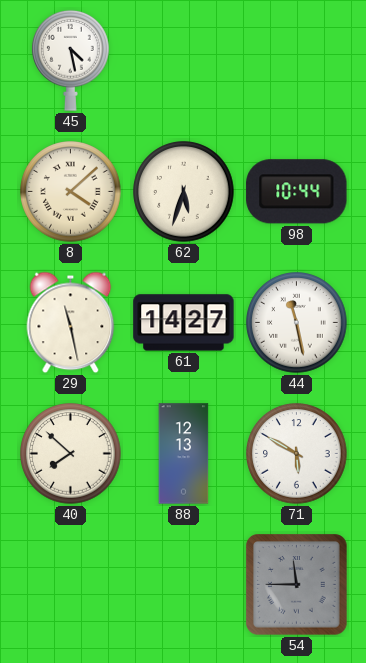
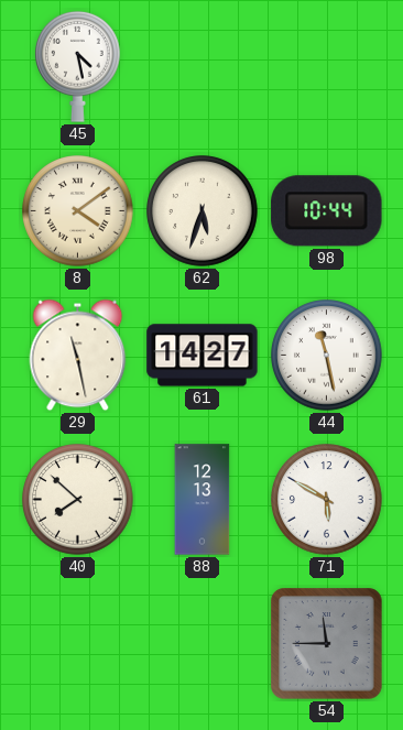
8: 4:08 -> 4:09
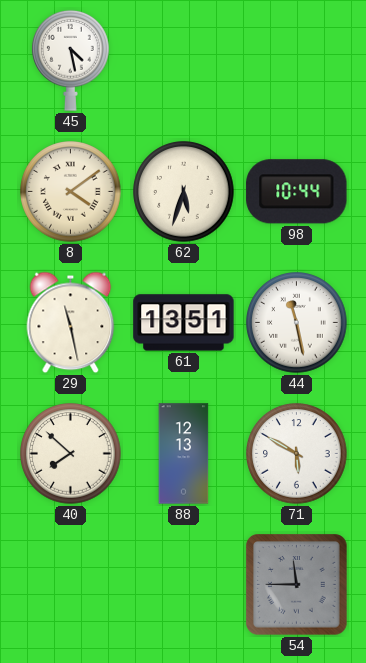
61: 14:27 -> 13:51
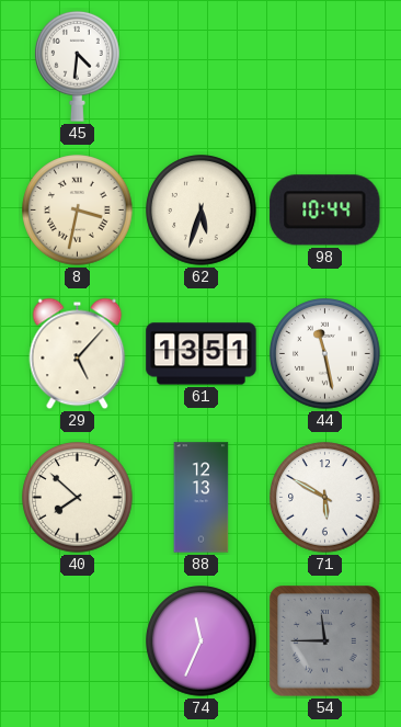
45: 4:28 -> 4:31
8: 4:09 -> 3:32
29: 11:28 -> 5:07
74: none -> 11:34
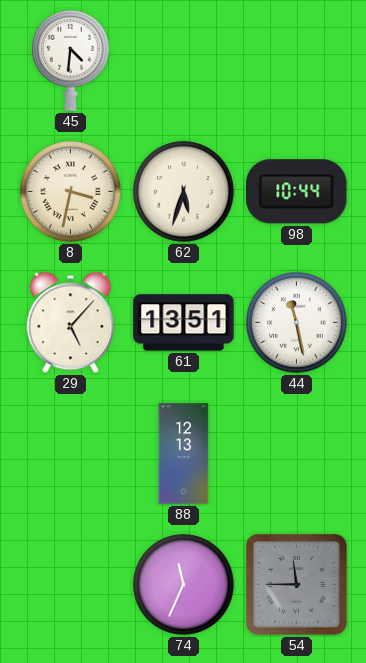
40: 7:52 -> none
71: 5:50 -> none
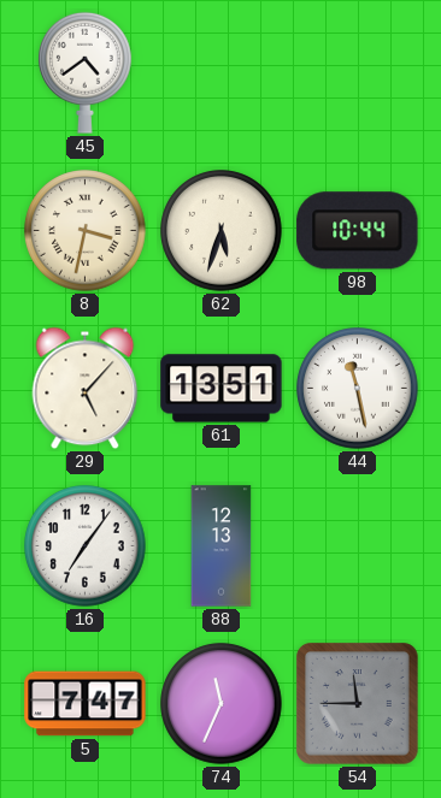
45: 4:31 -> 4:39
16: none -> 7:06
5: none -> 7:47
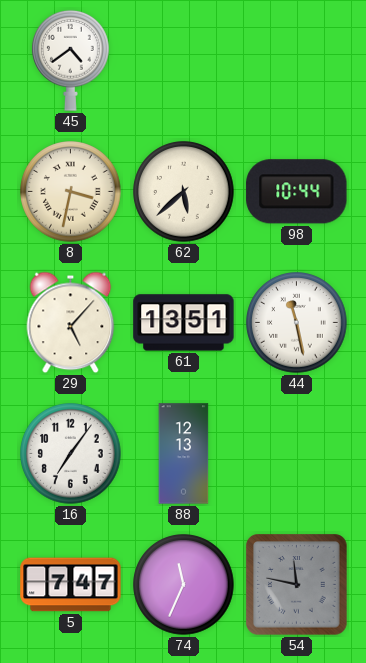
62: 5:33 -> 5:38
54: 11:45 -> 11:47
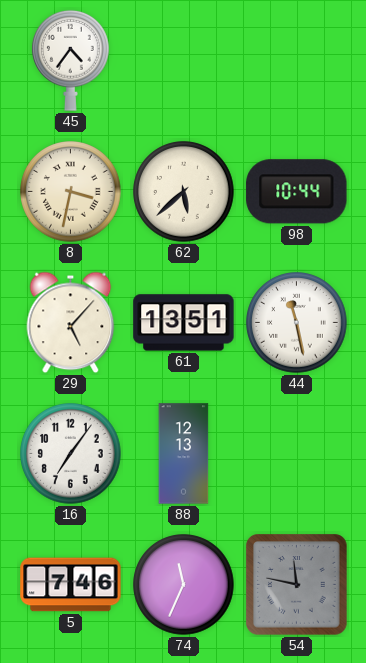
45: 4:39 -> 4:36
5: 7:47 -> 7:46
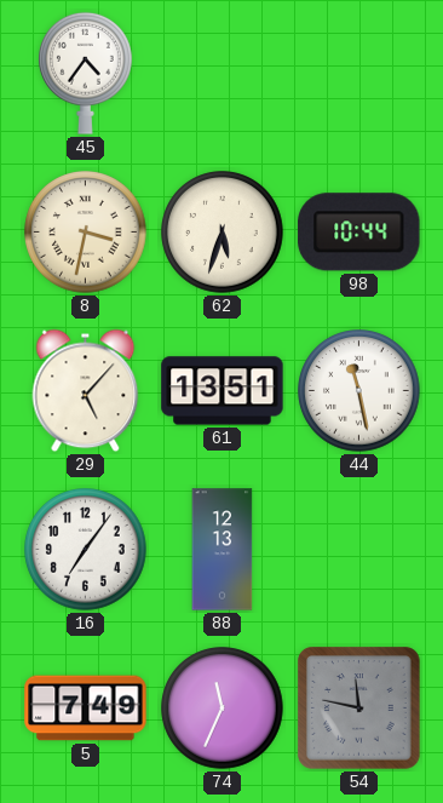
62: 5:38 -> 5:33
5: 7:46 -> 7:49
